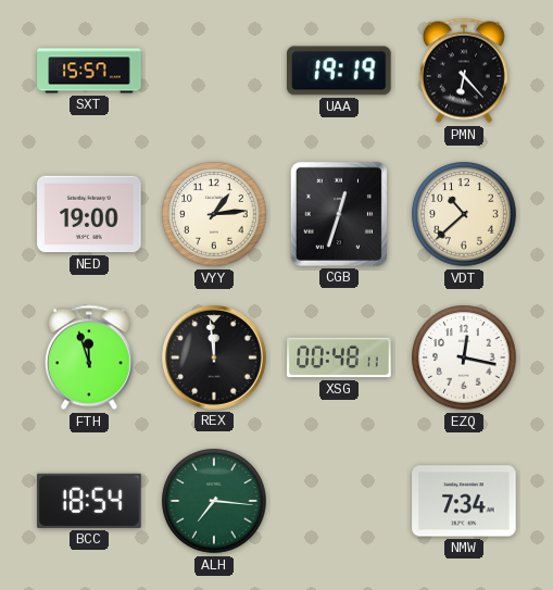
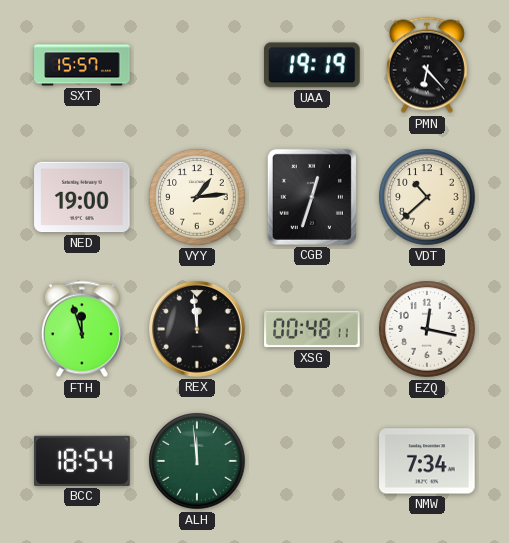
ALH: 7:16 -> 11:59
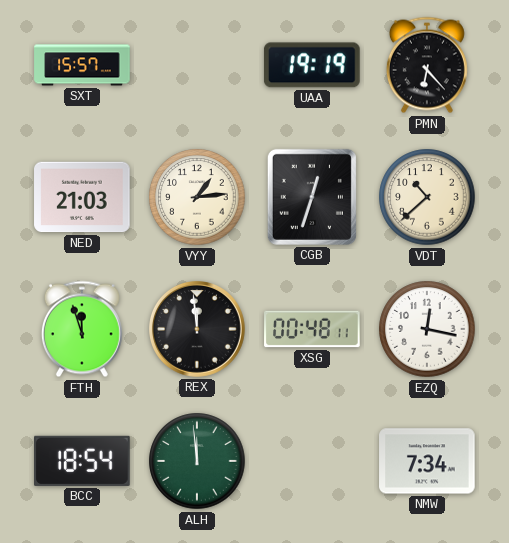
NED: 19:00 -> 21:03
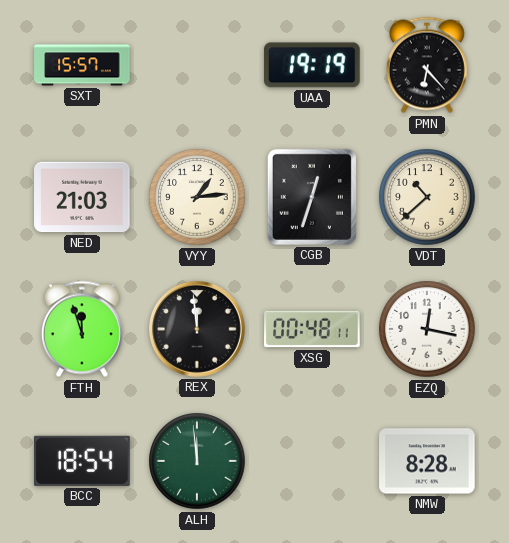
NMW: 7:34 -> 8:28
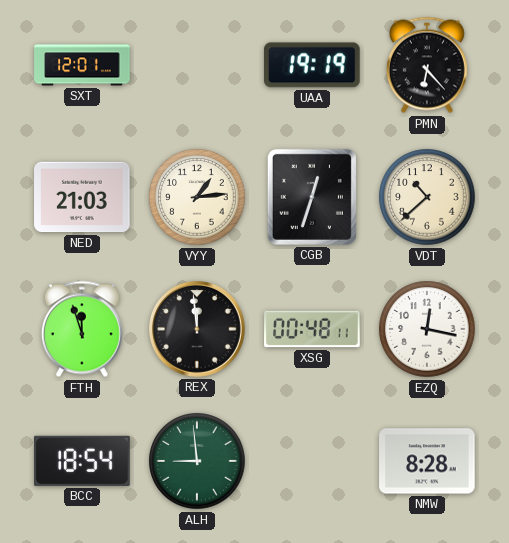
SXT: 15:57 -> 12:01
ALH: 11:59 -> 8:59
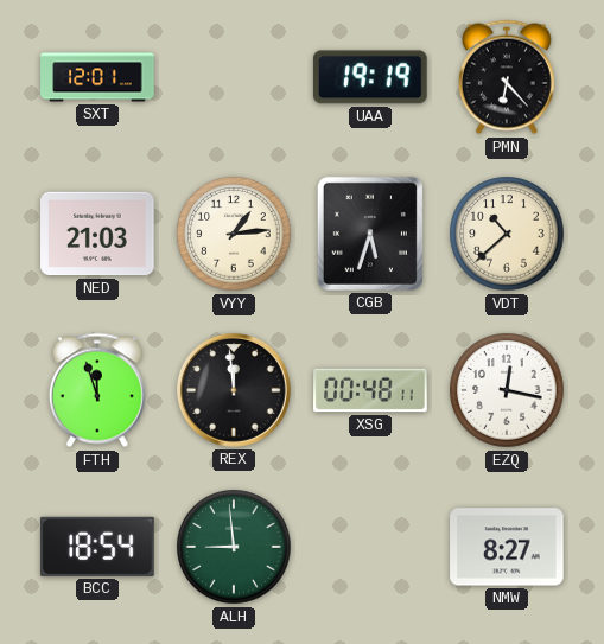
CGB: 12:33 -> 5:33
NMW: 8:28 -> 8:27
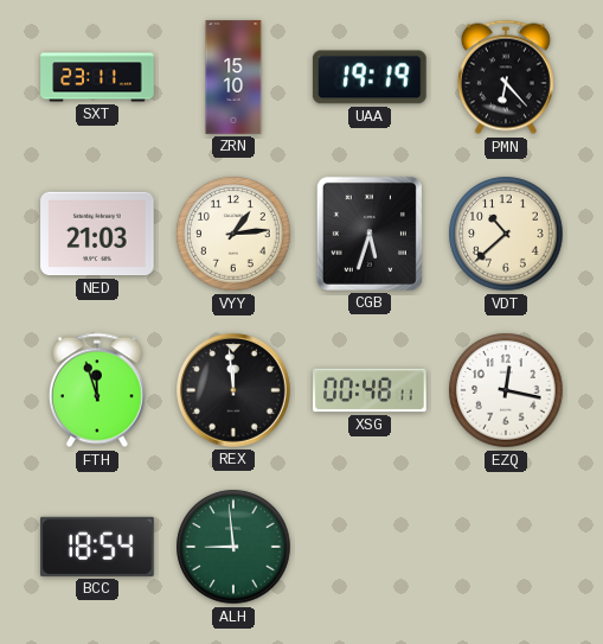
SXT: 12:01 -> 23:11
ZRN: none -> 15:10
NMW: 8:27 -> none
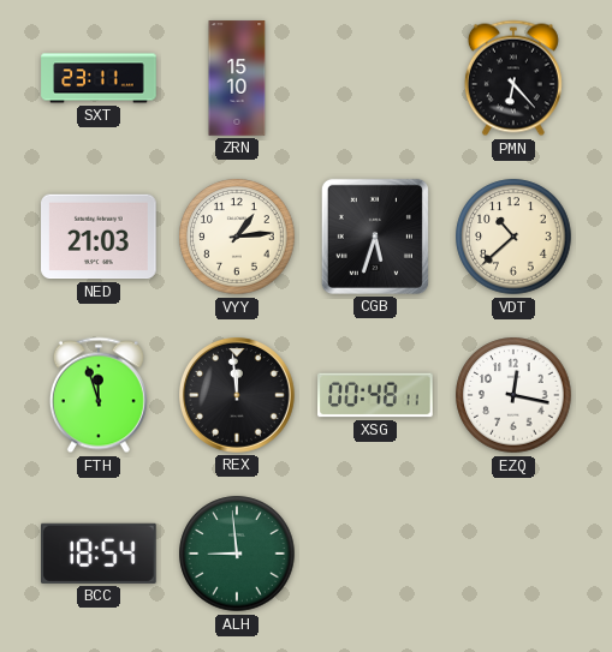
UAA: 19:19 -> none
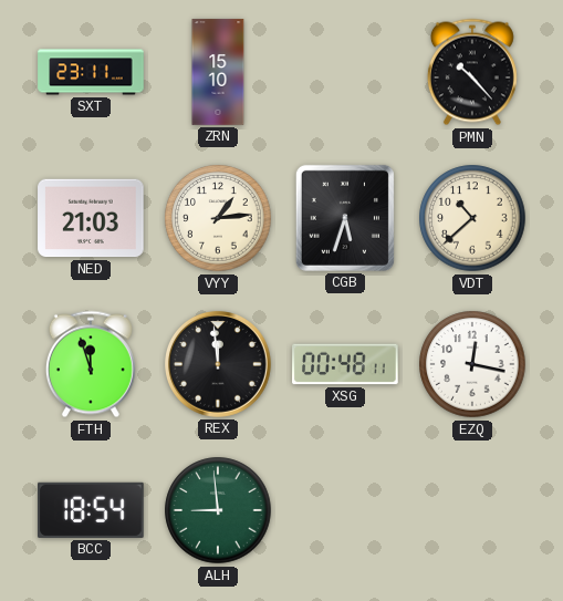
PMN: 6:23 -> 10:23
